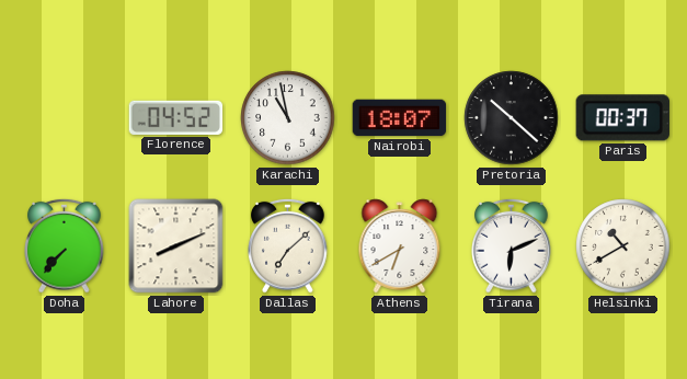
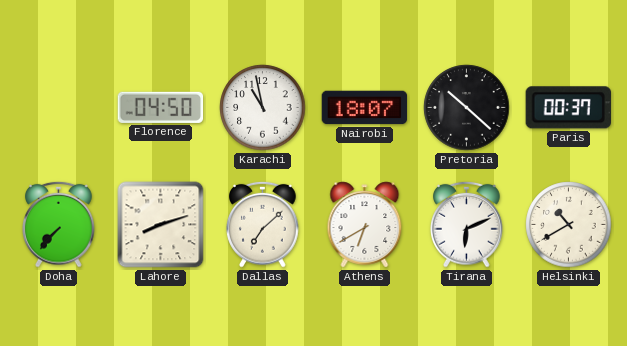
Florence: 04:52 -> 04:50
Lahore: 8:11 -> 8:12
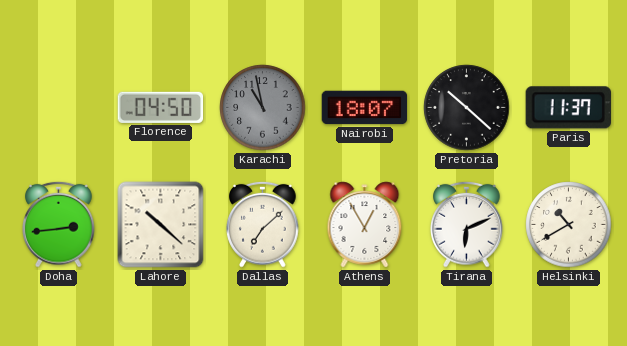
Karachi dial: white -> grey
Paris: 00:37 -> 11:37
Doha: 7:37 -> 2:44
Lahore: 8:12 -> 10:22
Athens: 6:40 -> 12:55
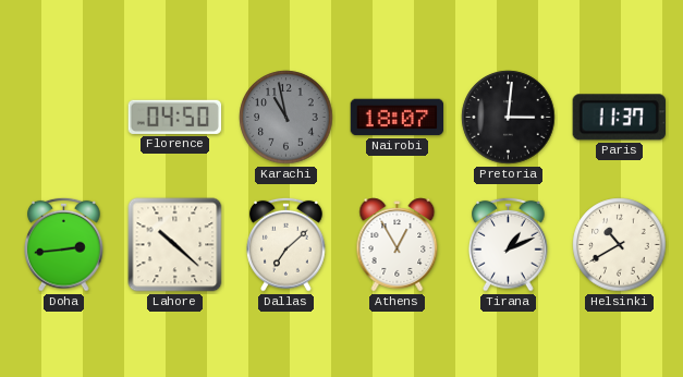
Pretoria: 10:22 -> 3:01
Tirana: 6:11 -> 1:11
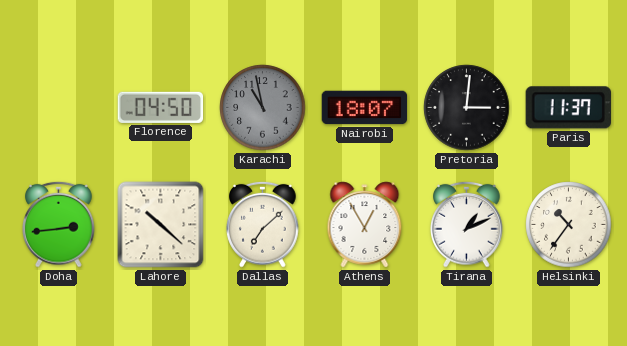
Helsinki: 10:40 -> 10:36
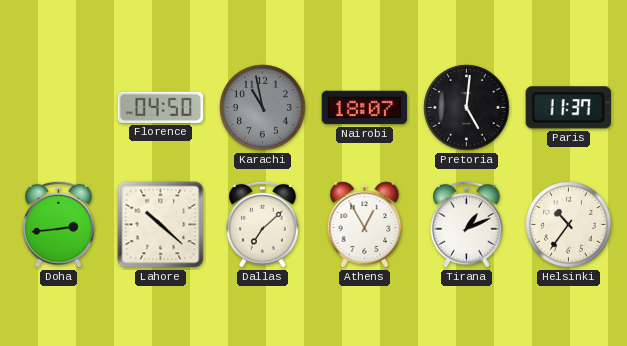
Pretoria: 3:01 -> 5:01
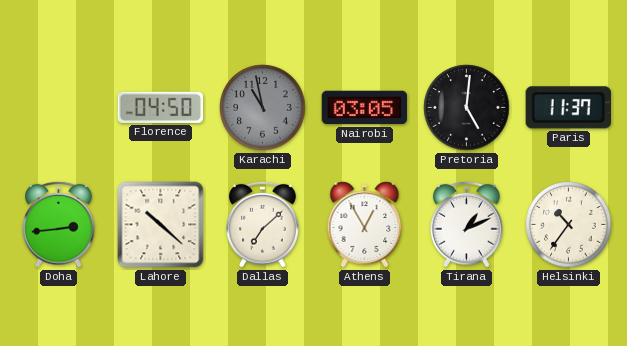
Nairobi: 18:07 -> 03:05
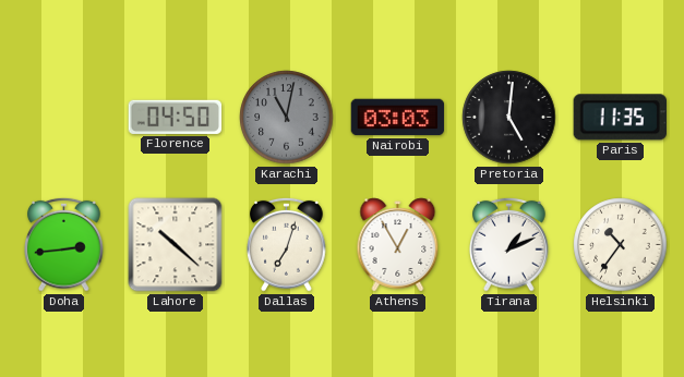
Karachi: 10:58 -> 11:02
Nairobi: 03:05 -> 03:03
Paris: 11:37 -> 11:35
Dallas: 7:08 -> 7:03
